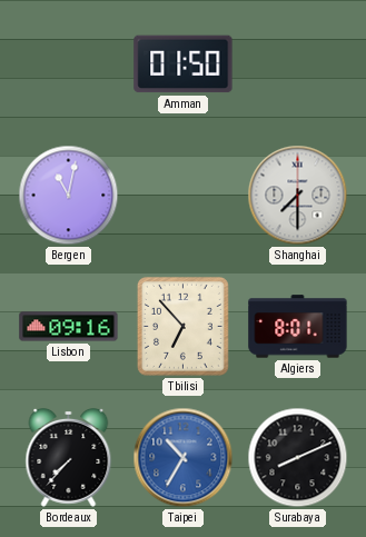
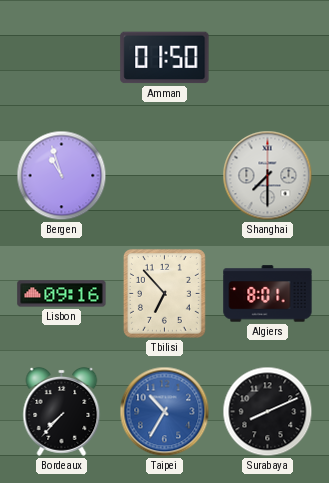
Bergen: 11:02 -> 10:57
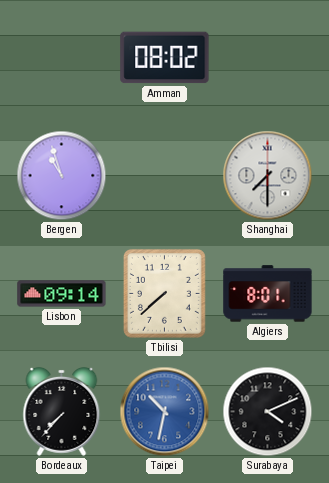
Amman: 01:50 -> 08:02
Lisbon: 09:16 -> 09:14
Tbilisi: 6:53 -> 7:38
Taipei: 10:35 -> 10:32
Surabaya: 8:11 -> 4:11
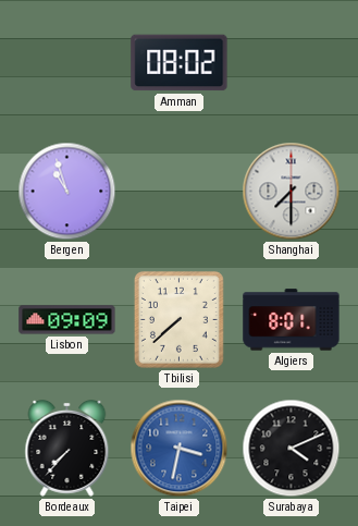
Lisbon: 09:14 -> 09:09
Taipei: 10:32 -> 3:32
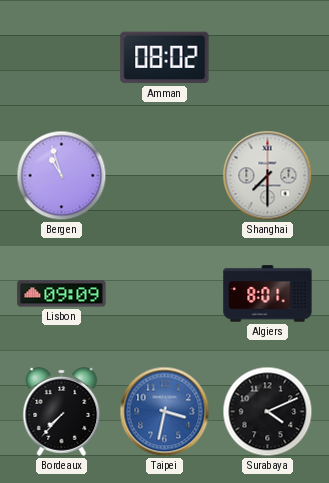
Tbilisi: 7:38 -> none
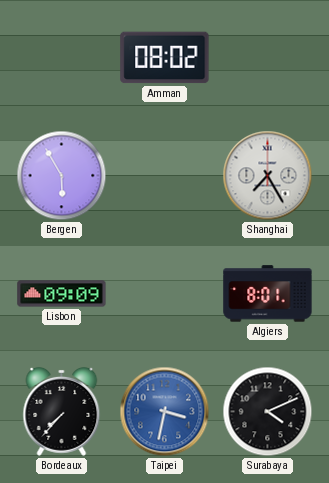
Bergen: 10:57 -> 5:55
Shanghai: 7:30 -> 7:25
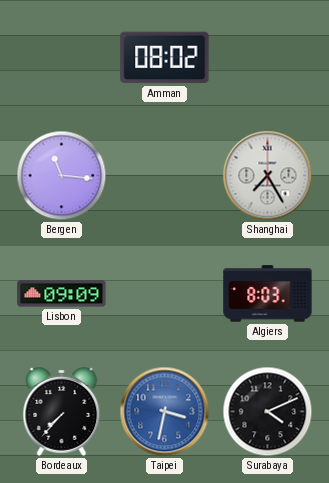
Bergen: 5:55 -> 11:16
Algiers: 8:01 -> 8:03
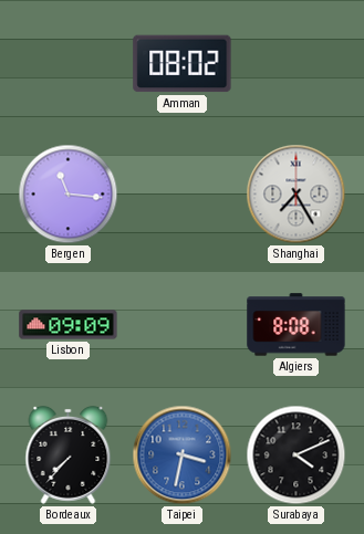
Algiers: 8:03 -> 8:08
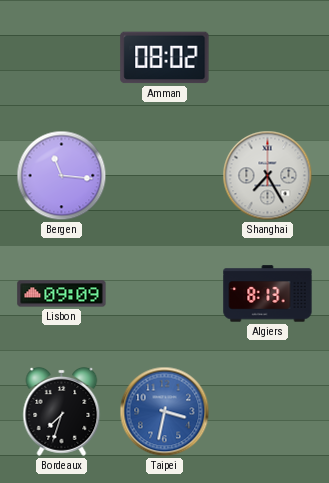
Algiers: 8:08 -> 8:13
Bordeaux: 7:37 -> 7:33
Surabaya: 4:11 -> none
